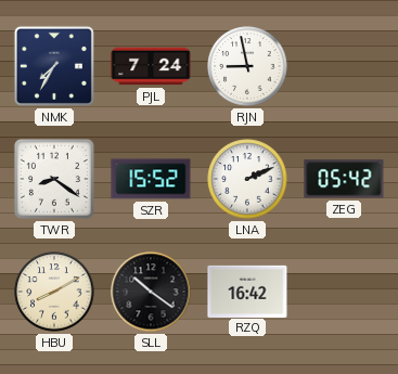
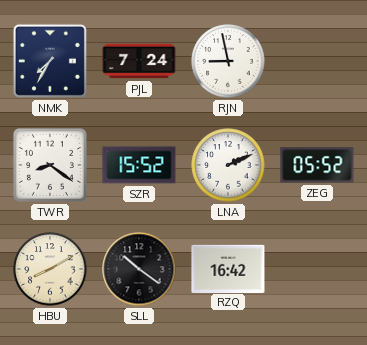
ZEG: 05:42 -> 05:52
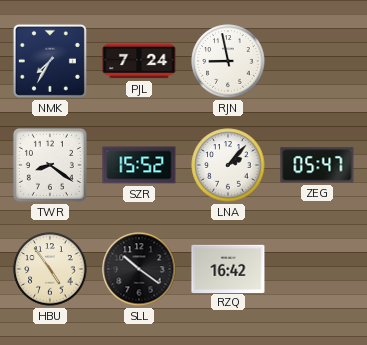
LNA: 2:11 -> 2:07
ZEG: 05:52 -> 05:47
HBU: 8:10 -> 4:54
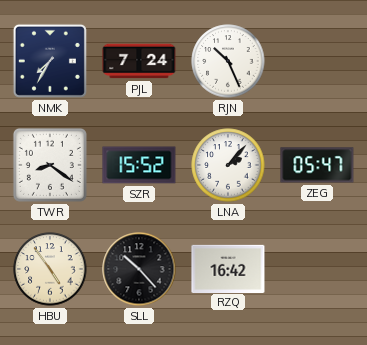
RJN: 8:58 -> 10:26
SLL: 10:21 -> 10:23
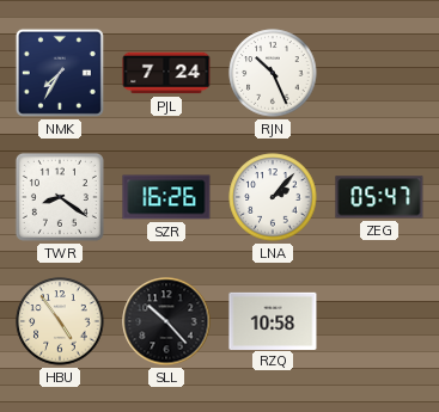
SZR: 15:52 -> 16:26
RZQ: 16:42 -> 10:58
